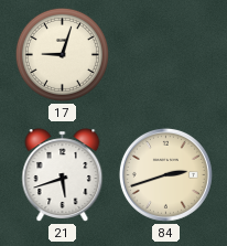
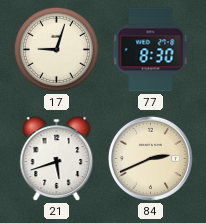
77: none -> 8:30
84: 2:42 -> 2:41
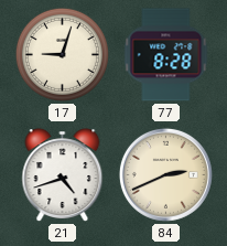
77: 8:30 -> 8:28
21: 5:42 -> 4:42
